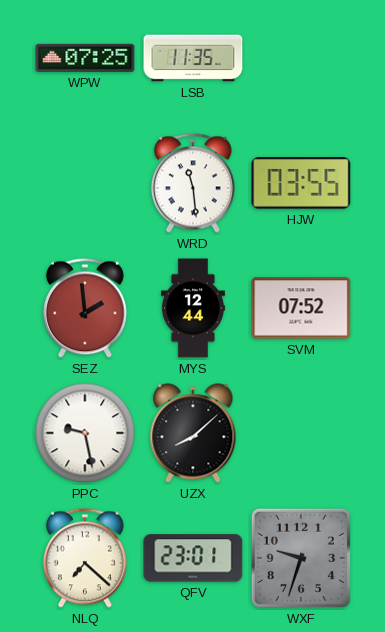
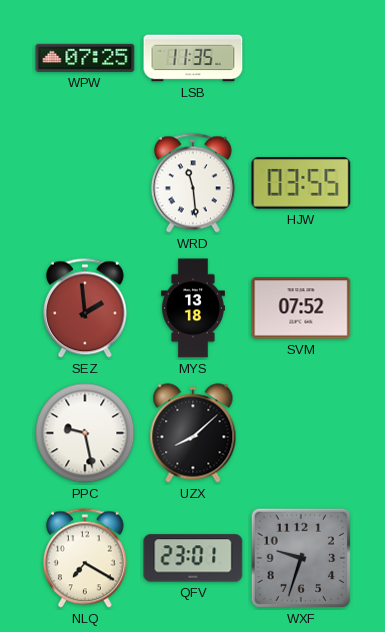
MYS: 12:44 -> 13:18
NLQ: 7:22 -> 7:20
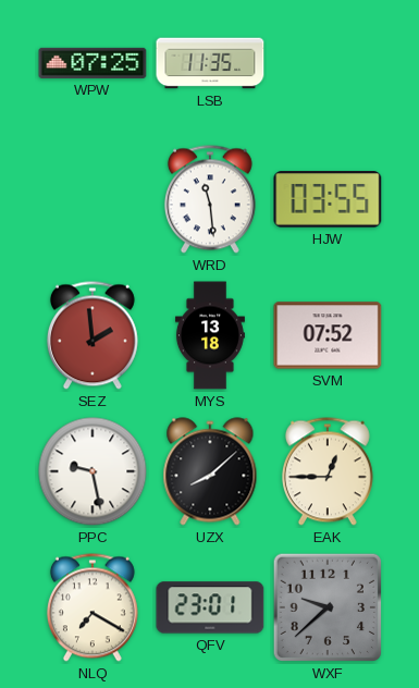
EAK: none -> 12:45
WXF: 9:33 -> 9:38
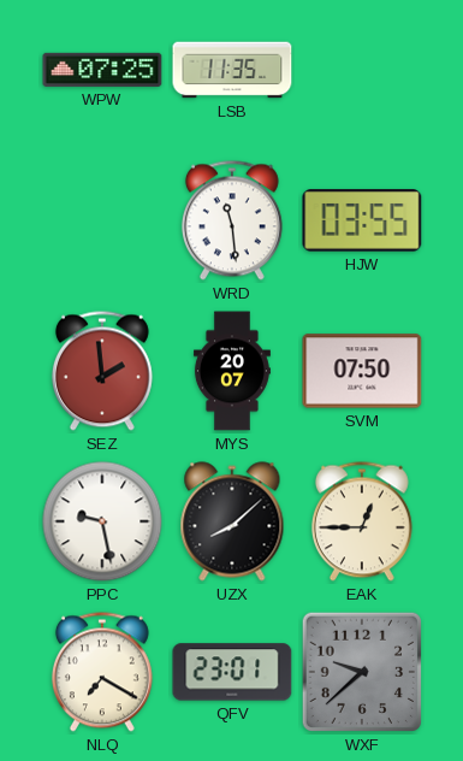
MYS: 13:18 -> 20:07
SVM: 07:52 -> 07:50
